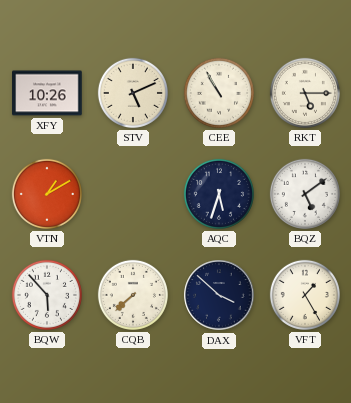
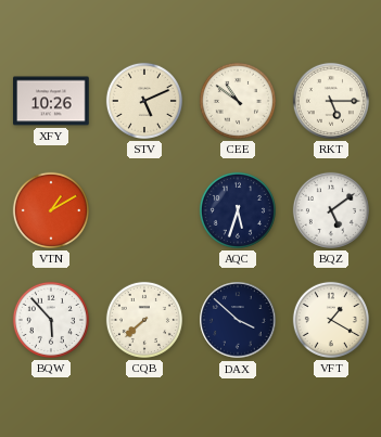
CEE: 10:55 -> 10:51
VFT: 1:25 -> 1:20
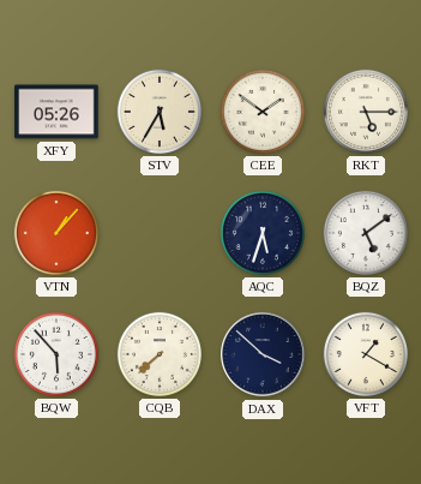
XFY: 10:26 -> 05:26
STV: 5:11 -> 5:35
CEE: 10:51 -> 1:51
VTN: 1:10 -> 1:07
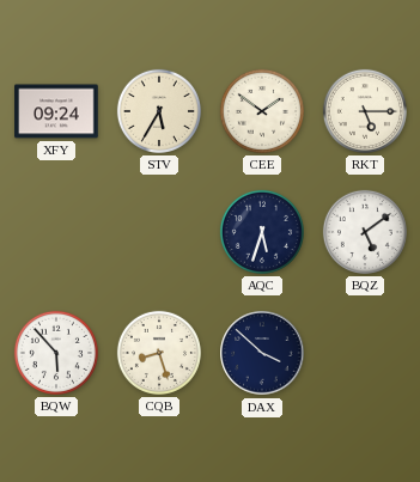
XFY: 05:26 -> 09:24
VTN: 1:07 -> none
CQB: 7:38 -> 8:27
VFT: 1:20 -> none
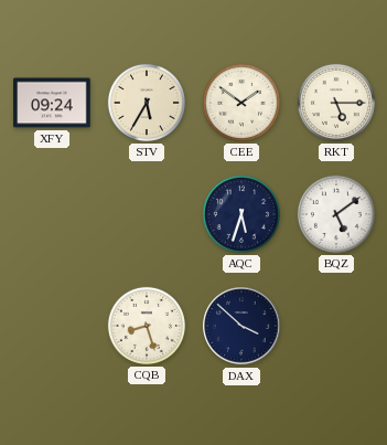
BQW: 5:53 -> none
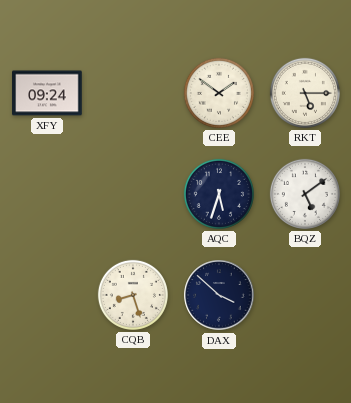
STV: 5:35 -> none
